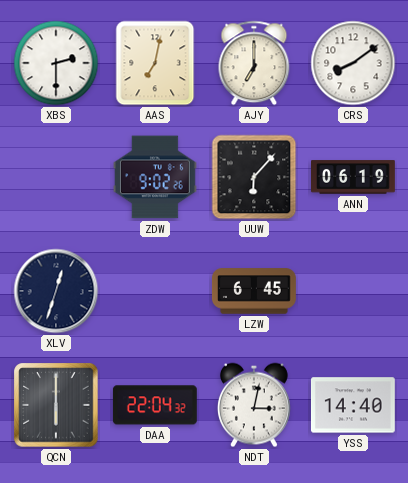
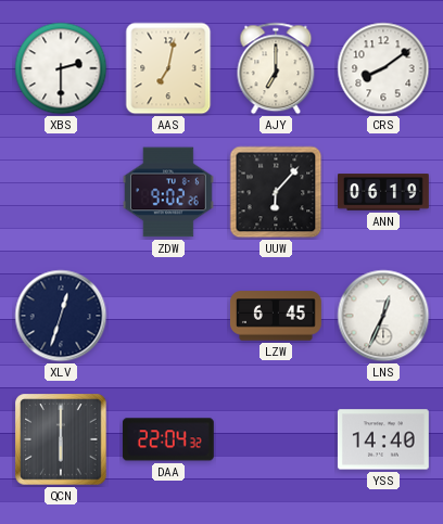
LNS: none -> 12:34
NDT: 3:02 -> none
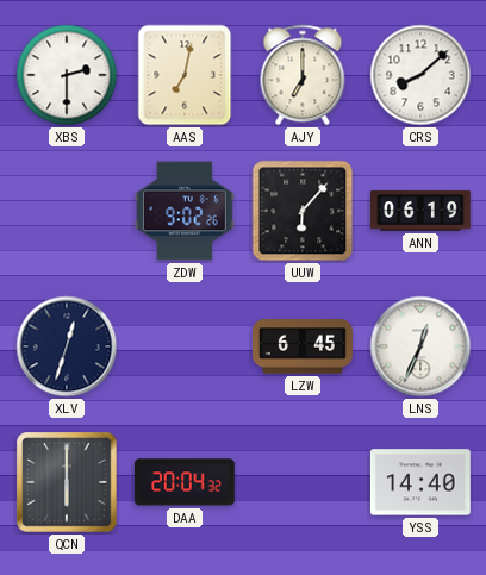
CRS: 8:09 -> 8:08
DAA: 22:04 -> 20:04
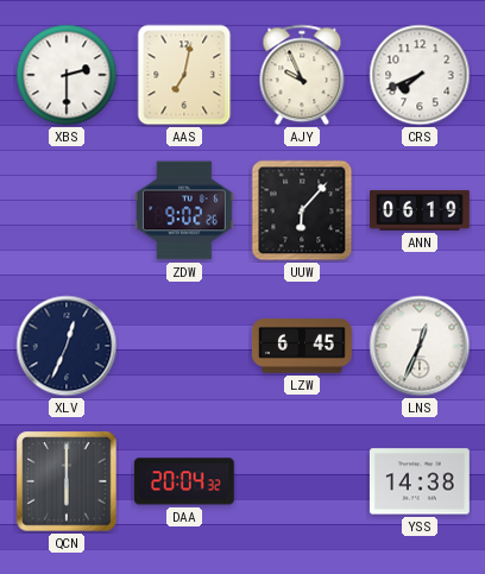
AJY: 7:00 -> 9:56
CRS: 8:08 -> 7:41
XLV: 12:33 -> 12:34
YSS: 14:40 -> 14:38
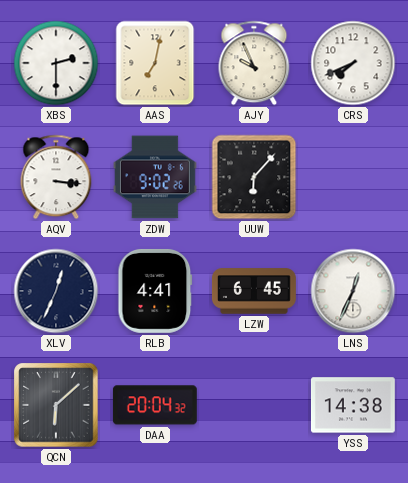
AQV: none -> 3:16
ANN: 06:19 -> none
RLB: none -> 4:41
QCN: 6:00 -> 6:08
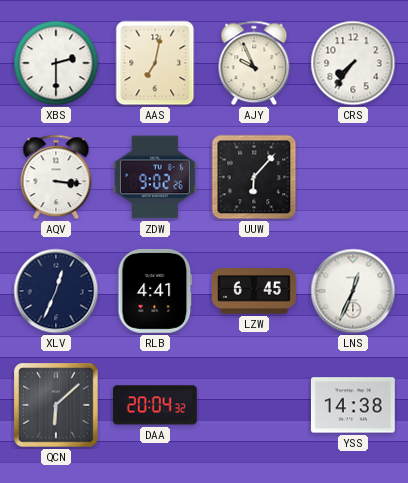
CRS: 7:41 -> 7:36
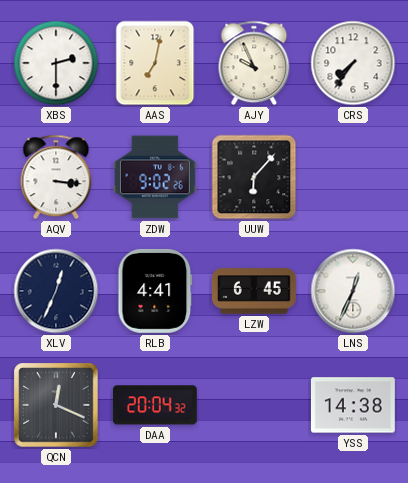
QCN: 6:08 -> 12:19
